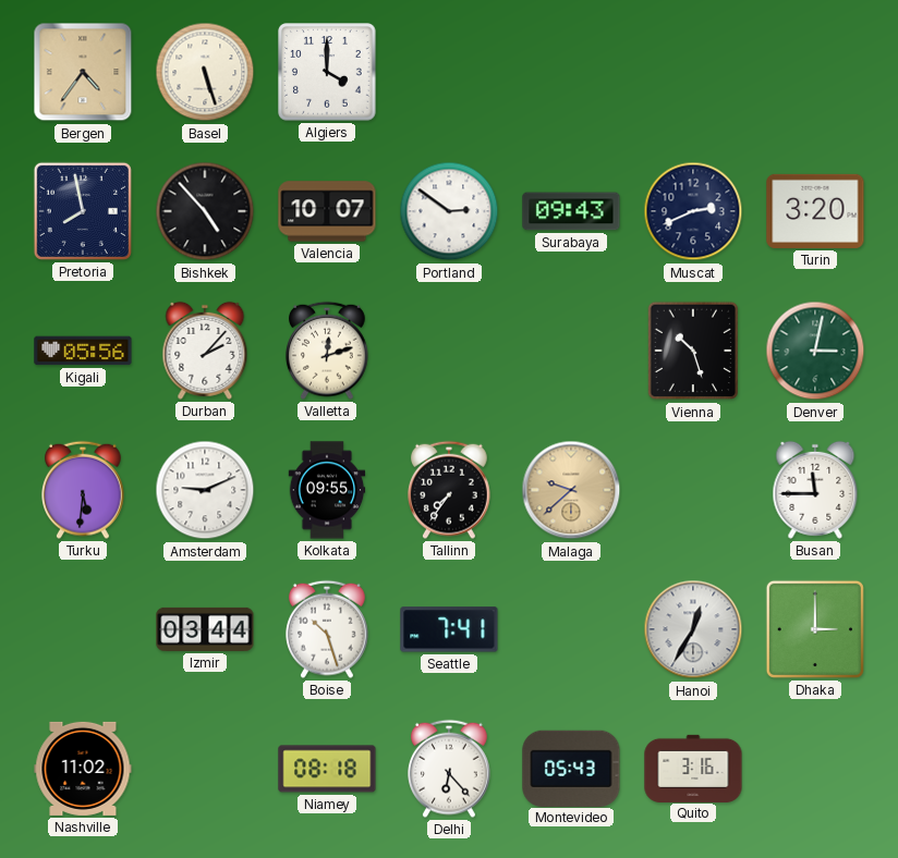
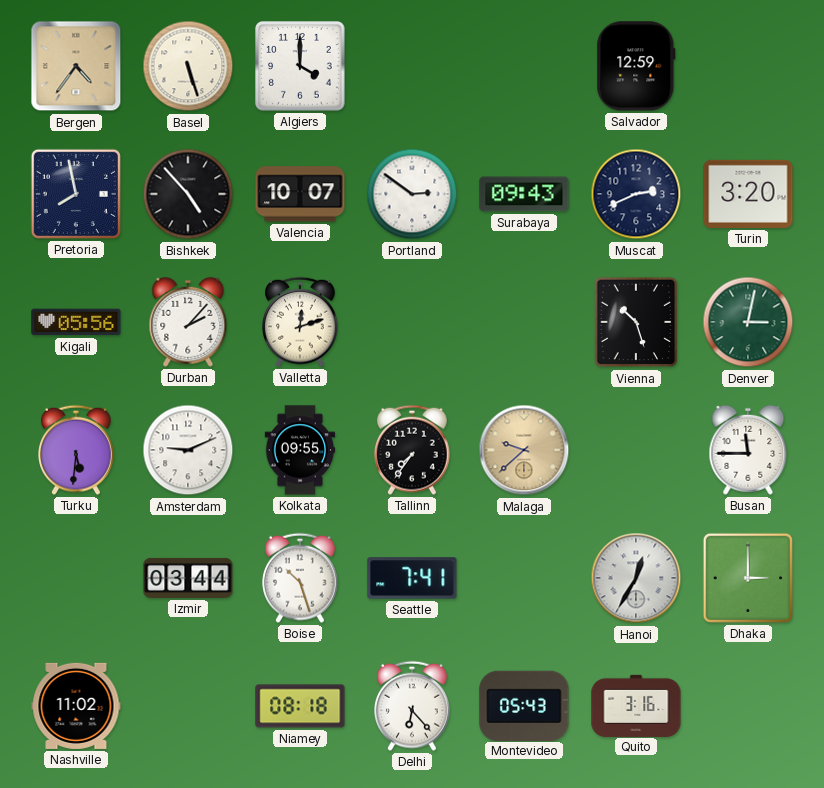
Salvador: none -> 12:59
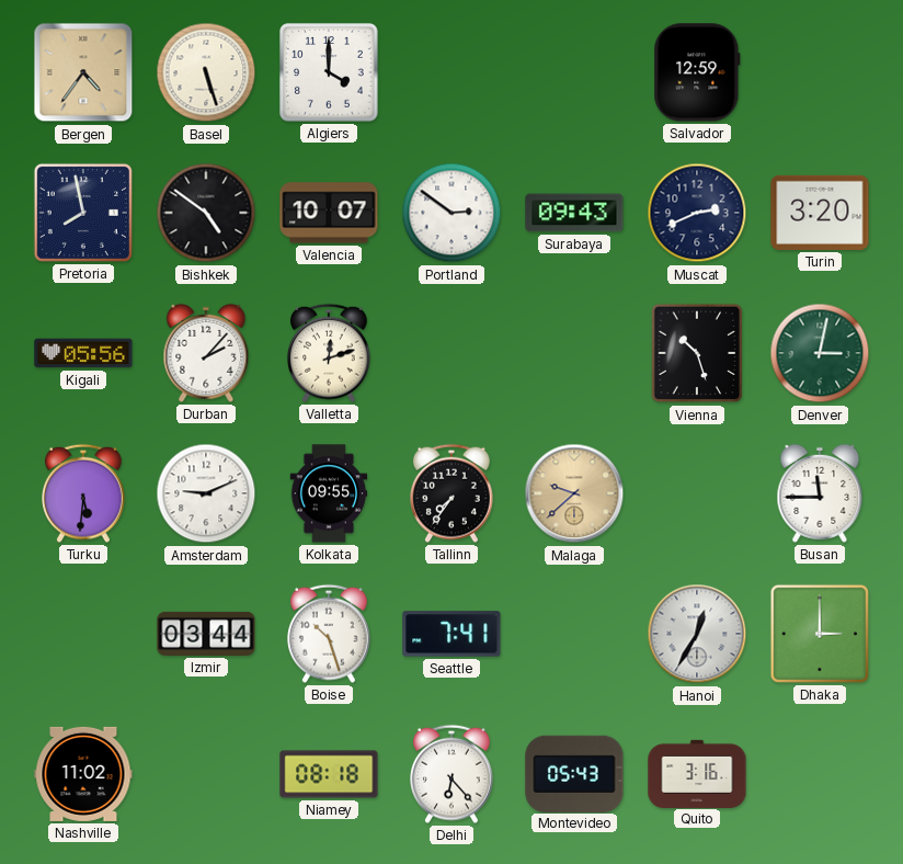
Bishkek: 4:53 -> 4:51
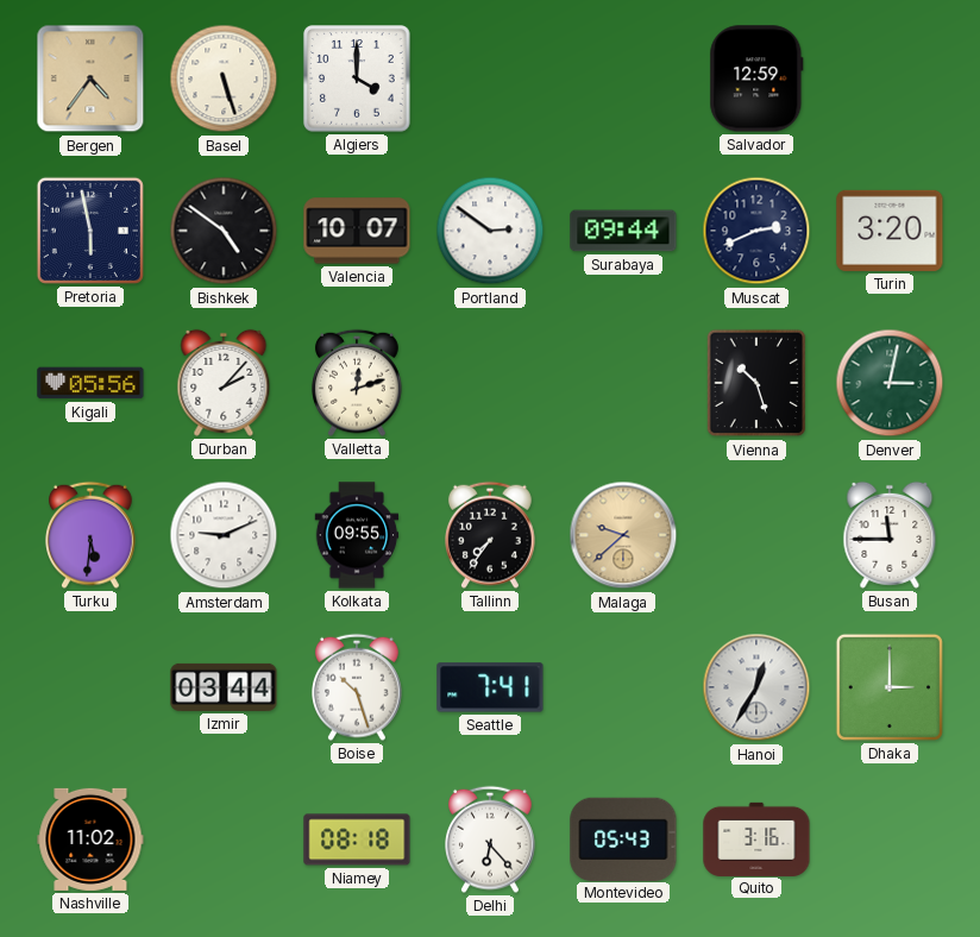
Pretoria: 7:58 -> 5:58
Surabaya: 09:43 -> 09:44
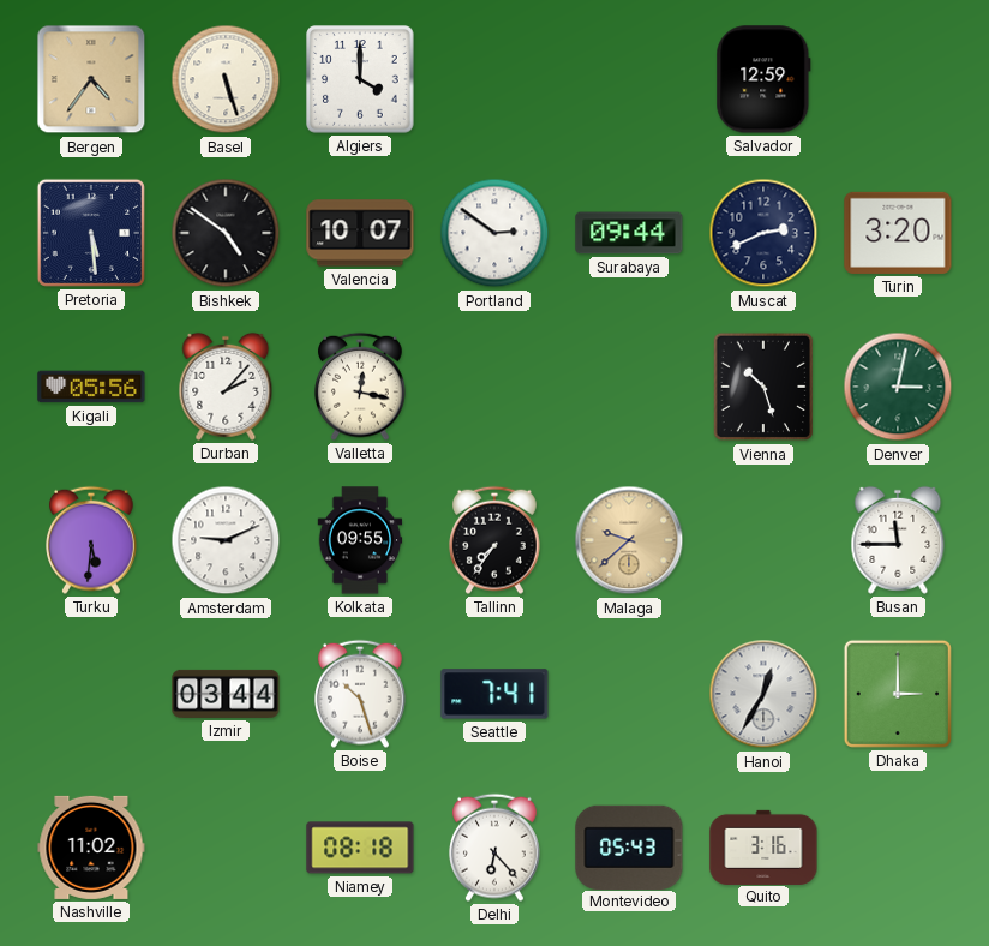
Pretoria: 5:58 -> 5:29
Valletta: 12:12 -> 12:17
